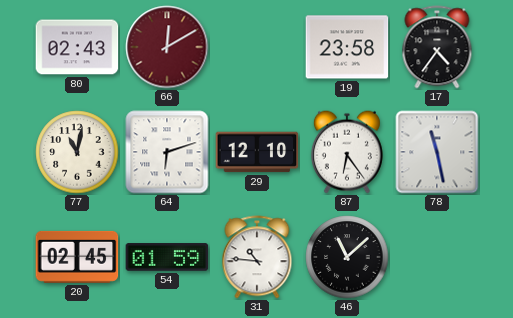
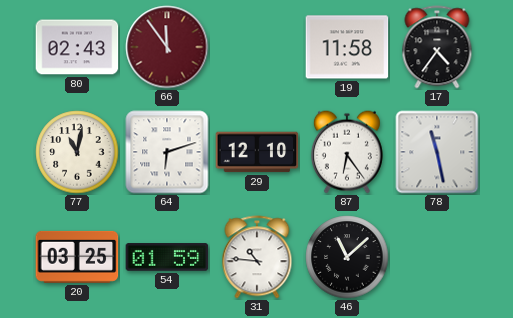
66: 12:10 -> 11:54
19: 23:58 -> 11:58
20: 02:45 -> 03:25
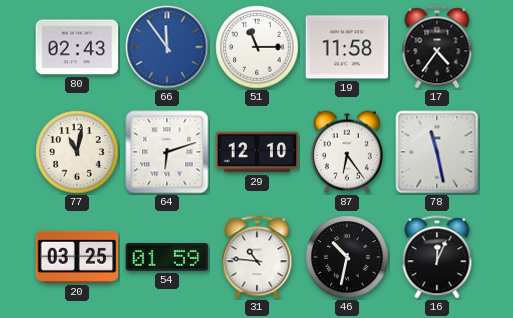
66 dial: burgundy -> blue
51: none -> 11:15
46: 11:08 -> 10:32
16: none -> 12:04
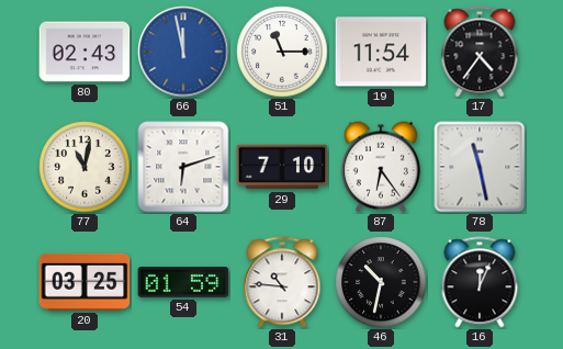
66: 11:54 -> 11:58
19: 11:58 -> 11:54
29: 12:10 -> 7:10
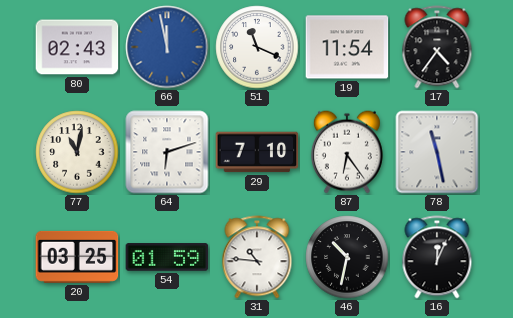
51: 11:15 -> 11:19
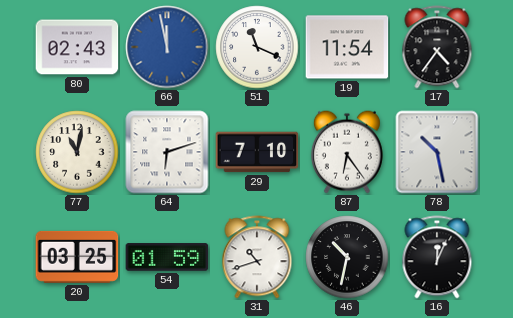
78: 11:28 -> 10:28
31: 10:46 -> 10:42
